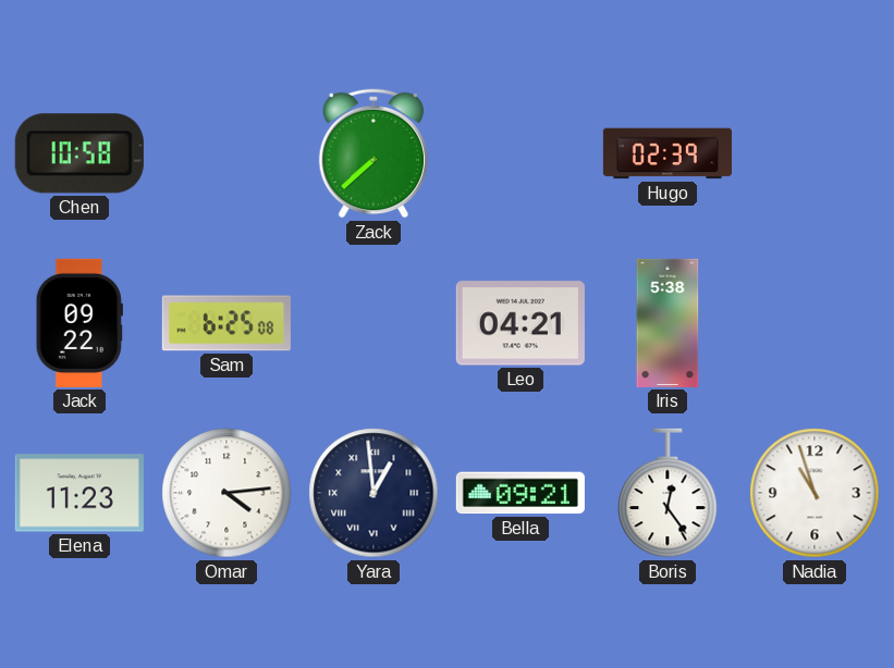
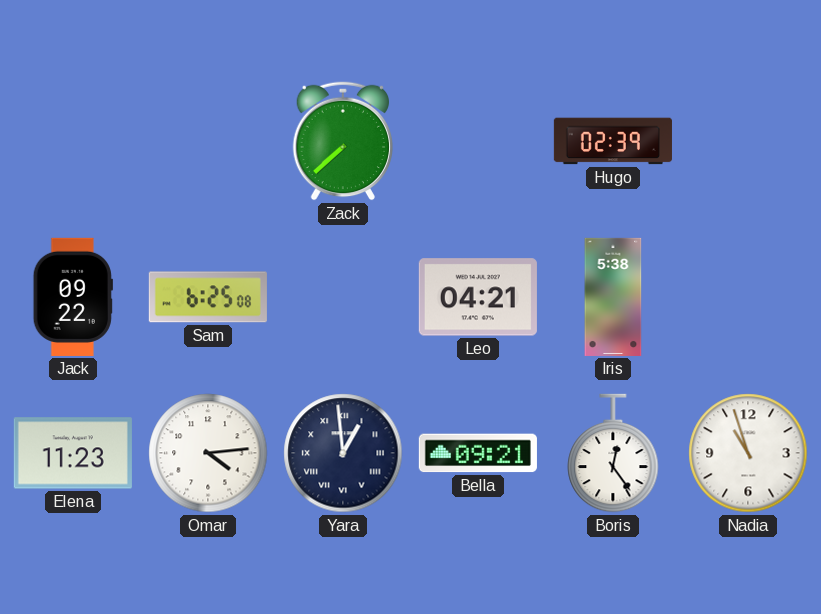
Chen: 10:58 -> none
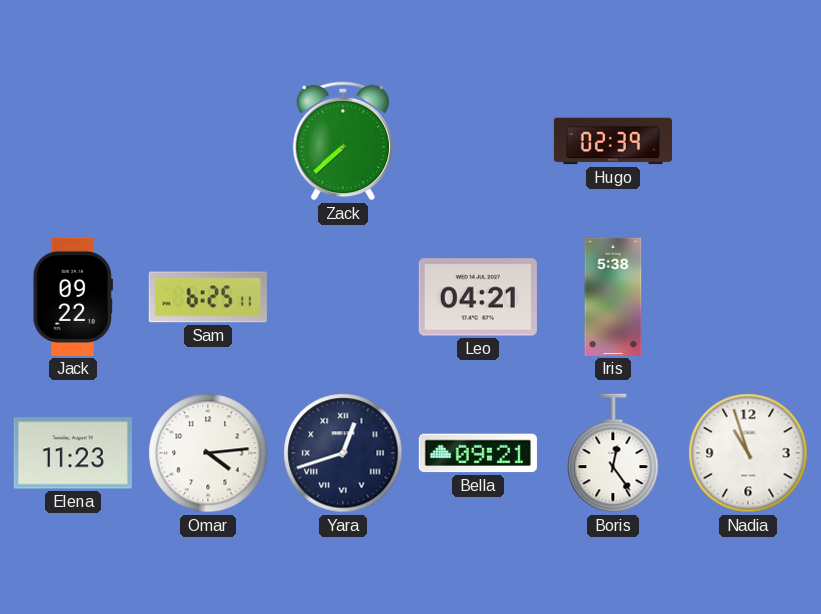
Sam: 6:25:08 -> 6:25:11
Yara: 12:59 -> 12:42
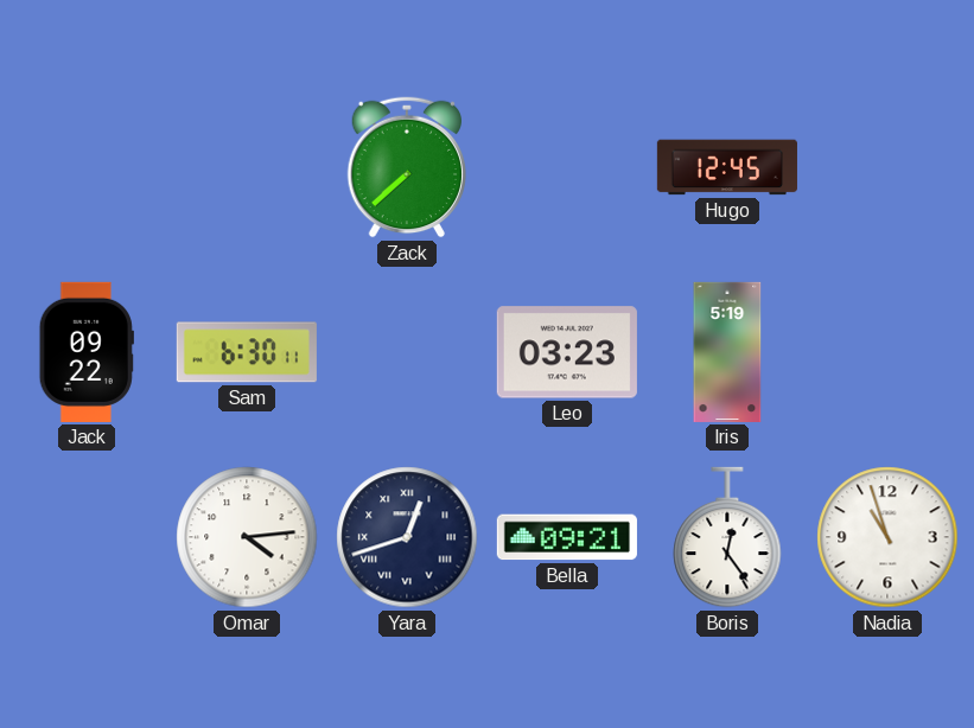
Hugo: 02:39 -> 12:45
Sam: 6:25 -> 6:30
Leo: 04:21 -> 03:23
Iris: 5:38 -> 5:19
Elena: 11:23 -> none
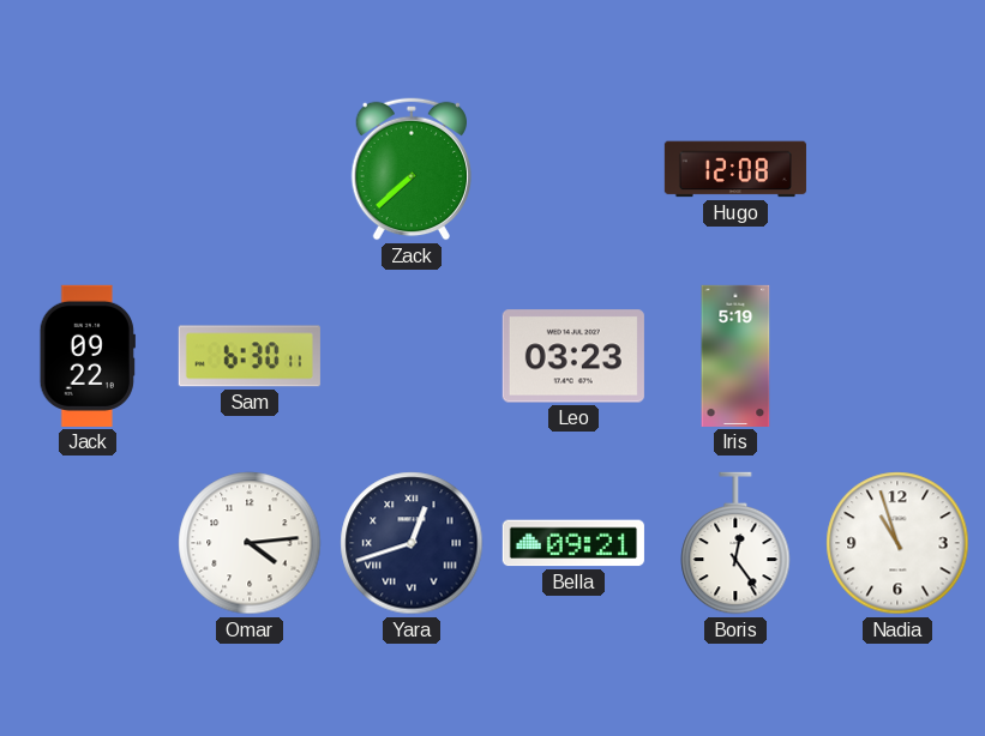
Hugo: 12:45 -> 12:08
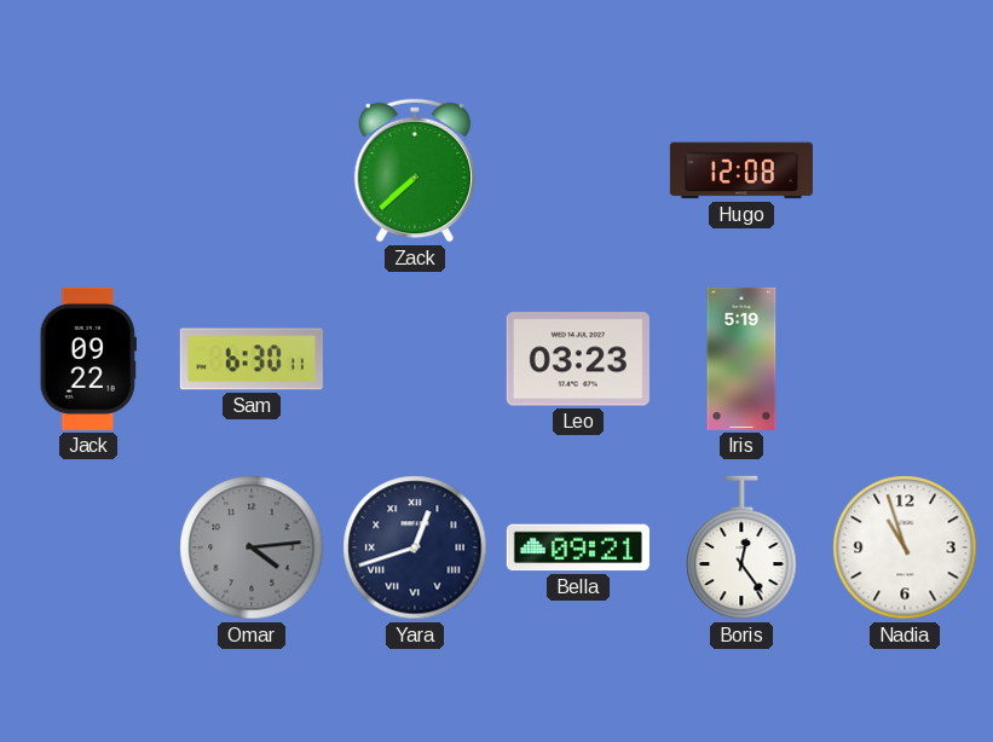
Omar dial: white -> grey
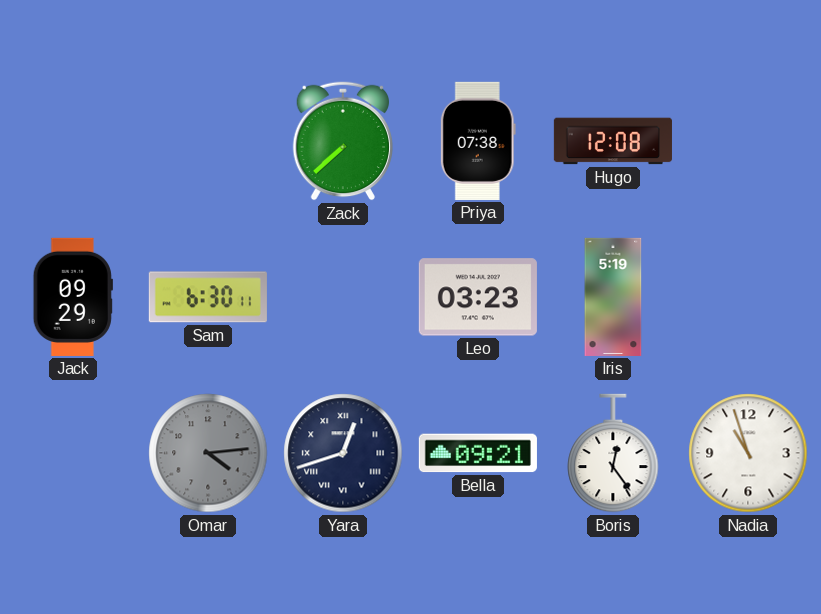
Priya: none -> 07:38
Jack: 09:22 -> 09:29
